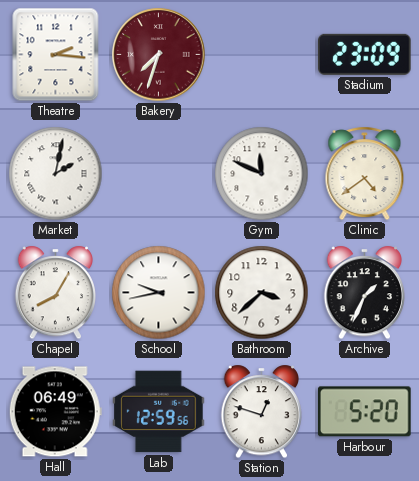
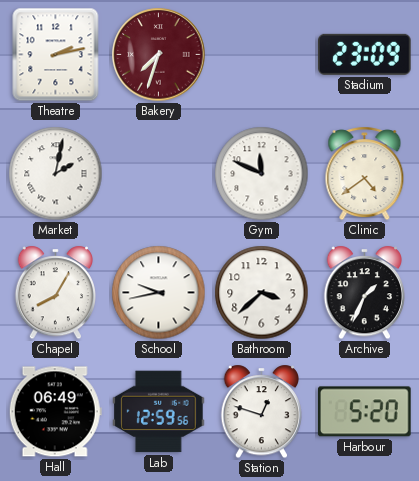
Theatre: 2:16 -> 2:13
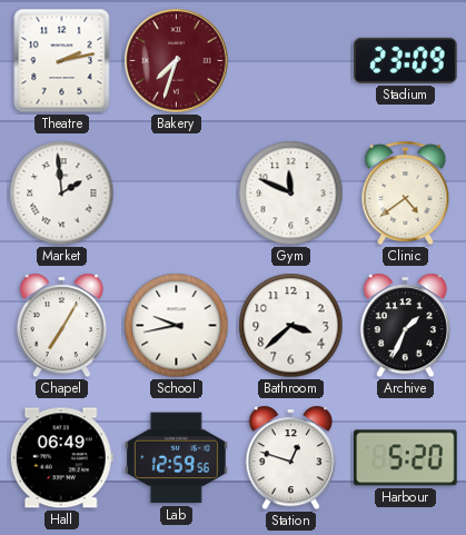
Market: 2:02 -> 1:59
Chapel: 8:05 -> 7:05
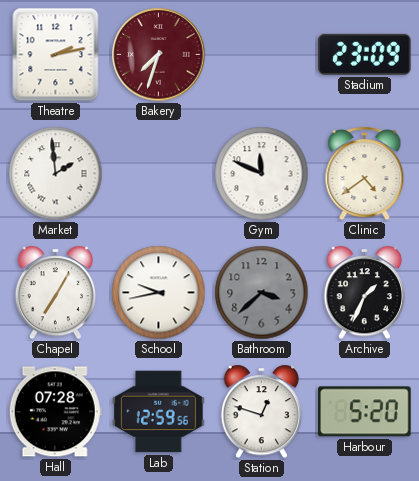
Bathroom dial: white -> grey
Hall: 06:49 -> 07:28
